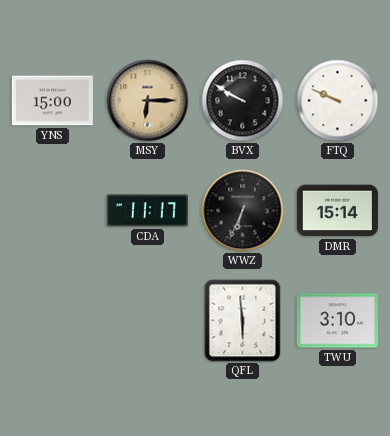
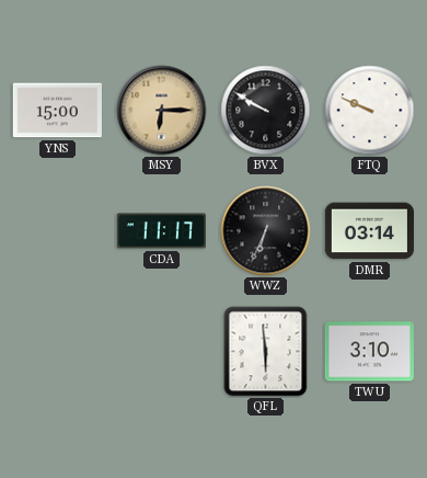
DMR: 15:14 -> 03:14
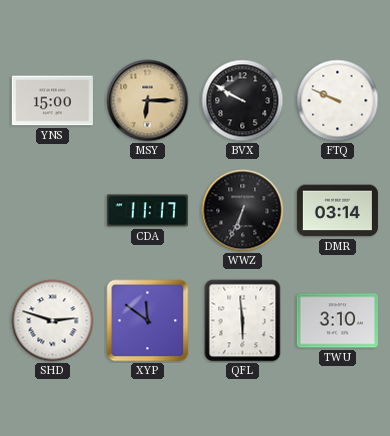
SHD: none -> 2:48
XYP: none -> 11:51
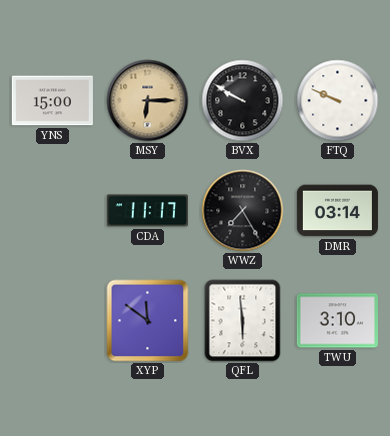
WWZ: 6:34 -> 7:25
SHD: 2:48 -> none
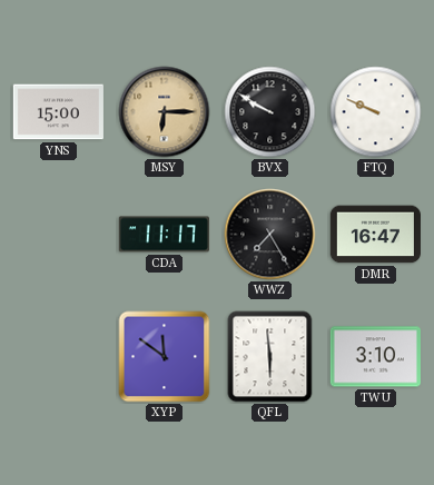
DMR: 03:14 -> 16:47
